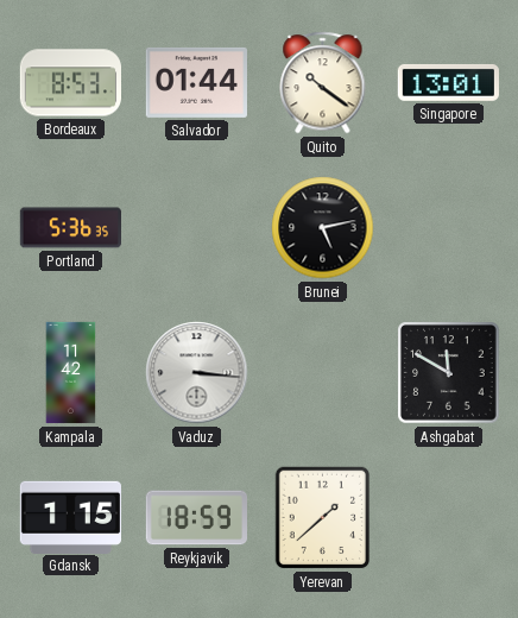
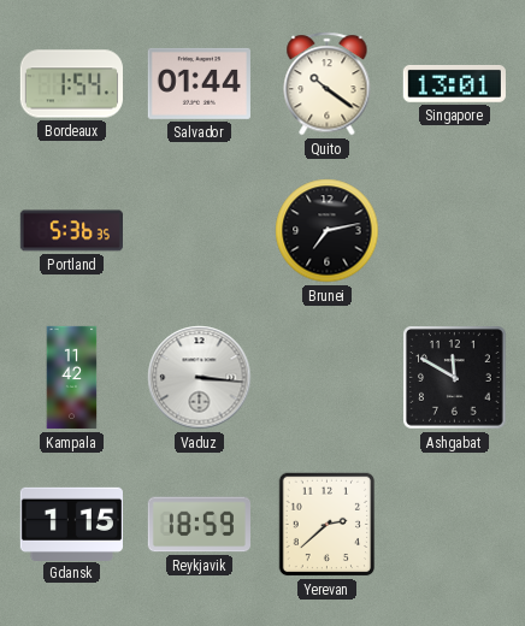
Bordeaux: 8:53 -> 1:54
Brunei: 5:13 -> 7:13
Yerevan: 1:38 -> 2:38
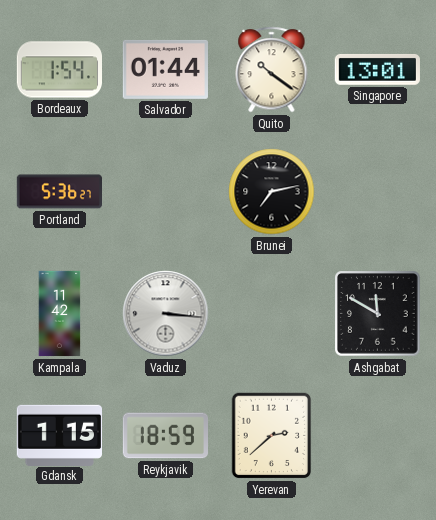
Portland: 5:36:35 -> 5:36:27
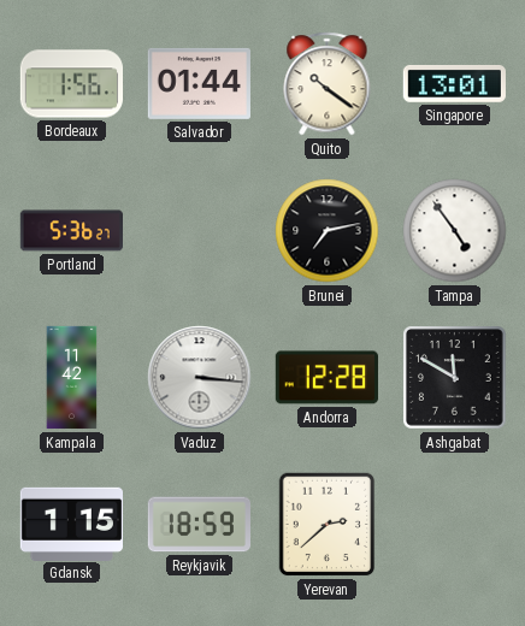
Bordeaux: 1:54 -> 1:56
Tampa: none -> 4:54
Andorra: none -> 12:28
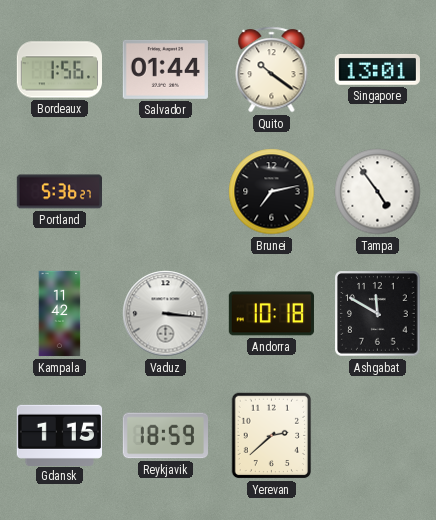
Andorra: 12:28 -> 10:18
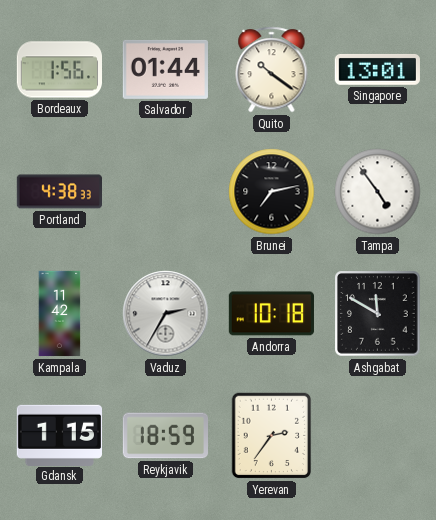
Portland: 5:36 -> 4:38
Vaduz: 3:16 -> 2:35
Yerevan: 2:38 -> 2:36
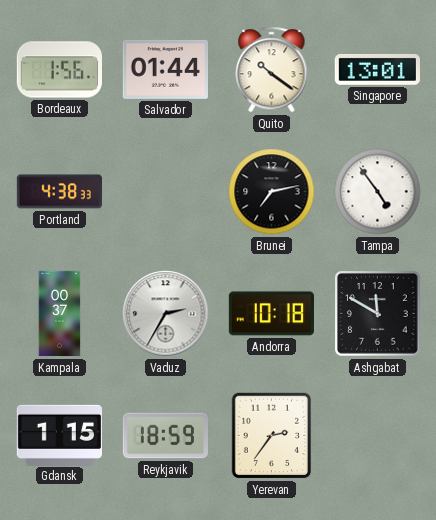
Kampala: 11:42 -> 00:37
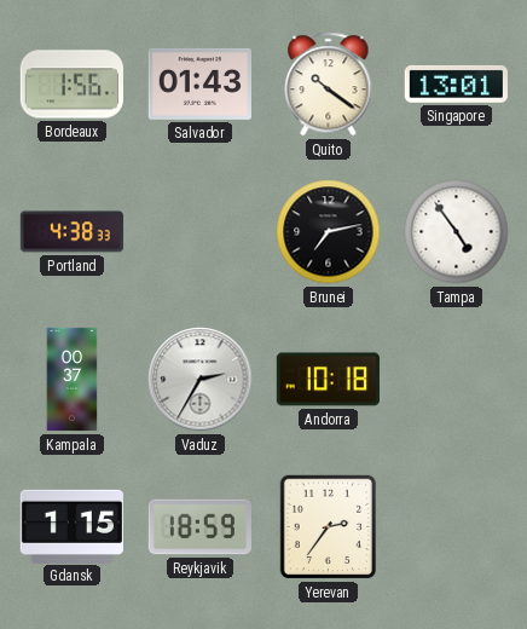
Salvador: 01:44 -> 01:43
Ashgabat: 11:50 -> none
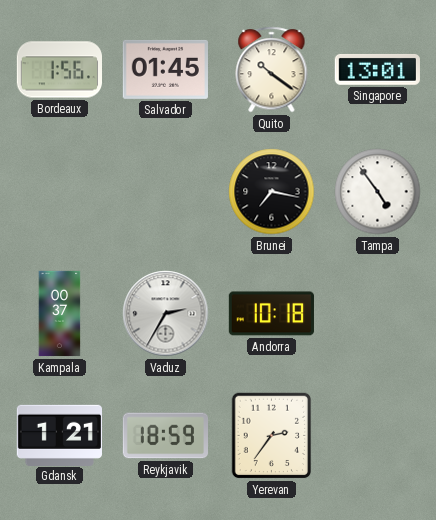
Salvador: 01:43 -> 01:45
Portland: 4:38 -> none
Brunei: 7:13 -> 7:17
Gdansk: 1:15 -> 1:21
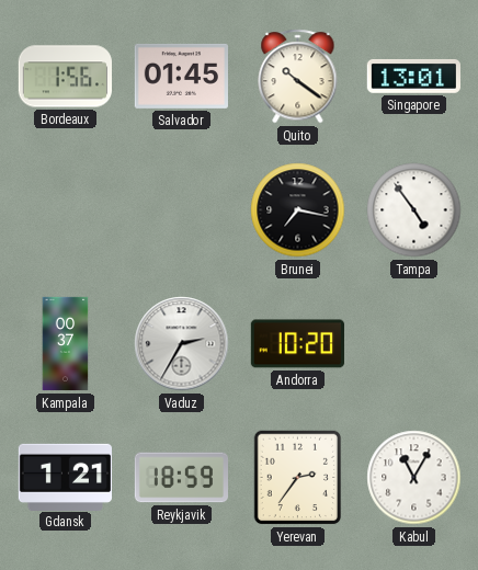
Andorra: 10:18 -> 10:20
Kabul: none -> 11:05
